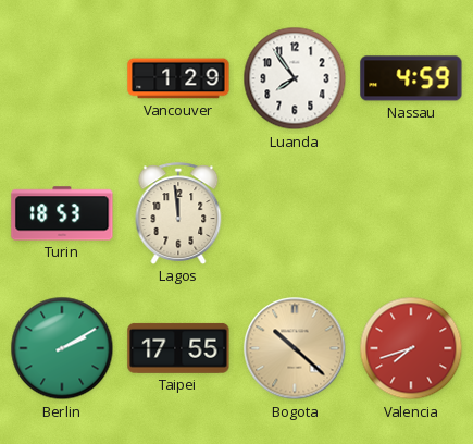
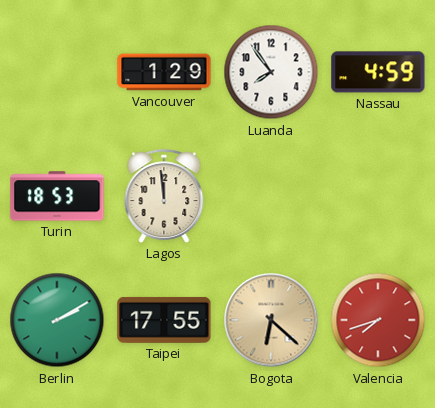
Bogota: 10:22 -> 6:22
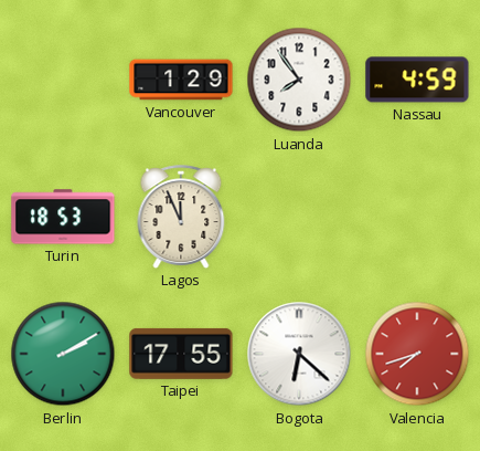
Lagos: 11:59 -> 11:56
Bogota dial: champagne -> white
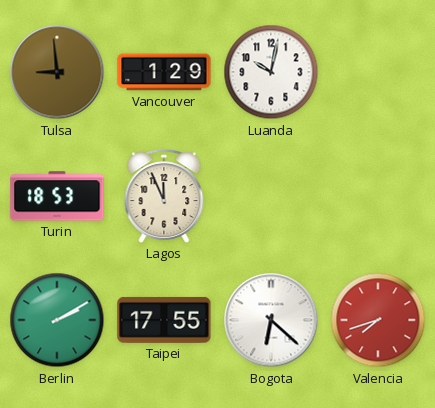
Tulsa: none -> 8:59
Luanda: 7:54 -> 10:02
Nassau: 4:59 -> none
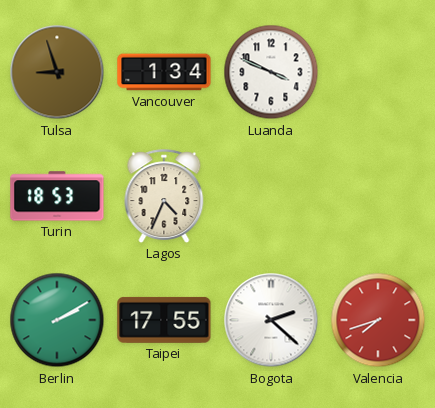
Tulsa: 8:59 -> 8:57
Vancouver: 1:29 -> 1:34
Luanda: 10:02 -> 3:49
Lagos: 11:56 -> 4:34
Bogota: 6:22 -> 2:22
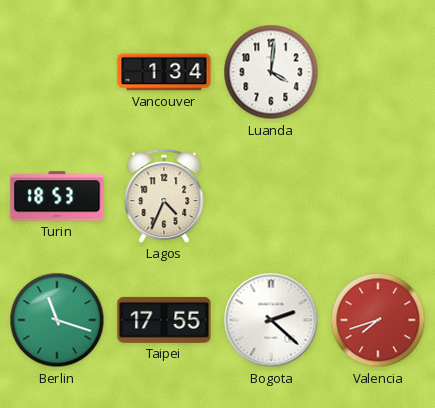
Tulsa: 8:57 -> none
Luanda: 3:49 -> 4:01
Berlin: 2:10 -> 11:18
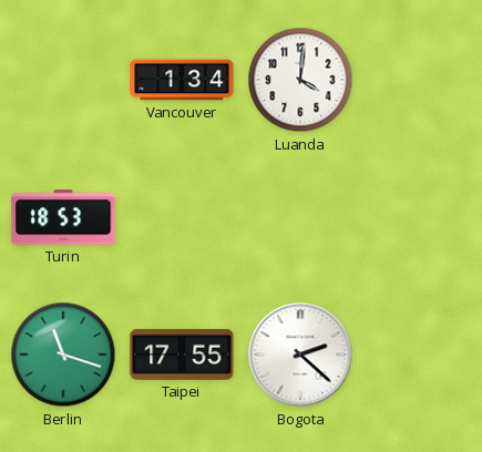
Lagos: 4:34 -> none
Valencia: 7:42 -> none
